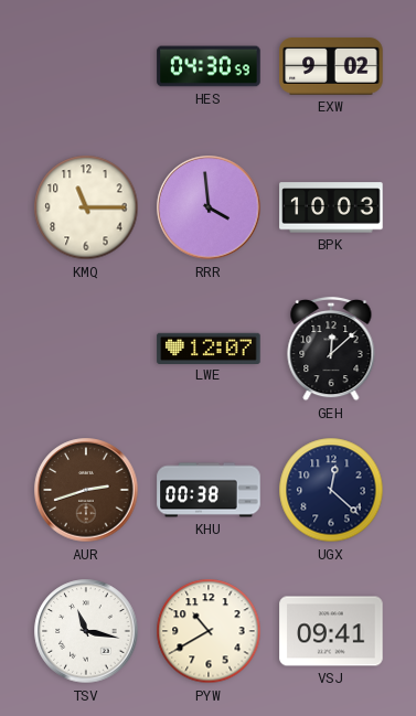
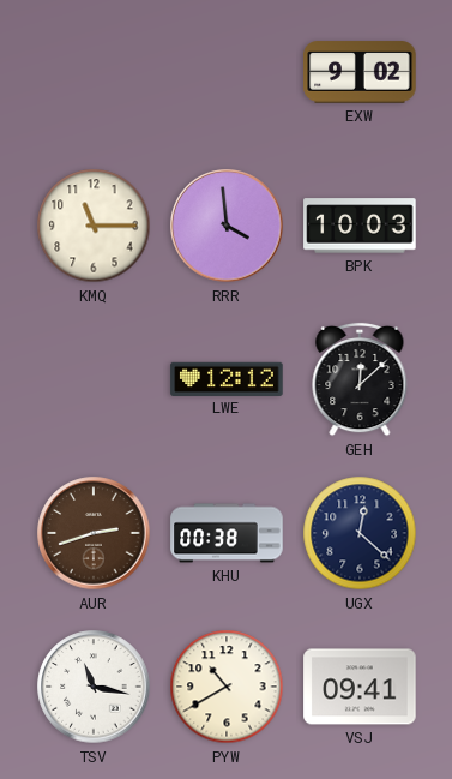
HES: 04:30 -> none
LWE: 12:07 -> 12:12
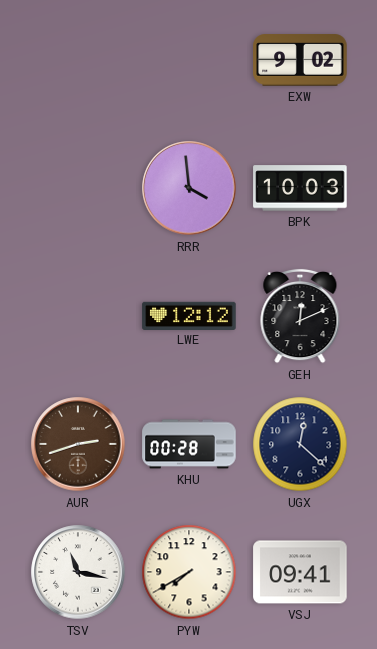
KMQ: 11:15 -> none
GEH: 12:08 -> 12:11
KHU: 00:38 -> 00:28
PYW: 10:40 -> 7:40
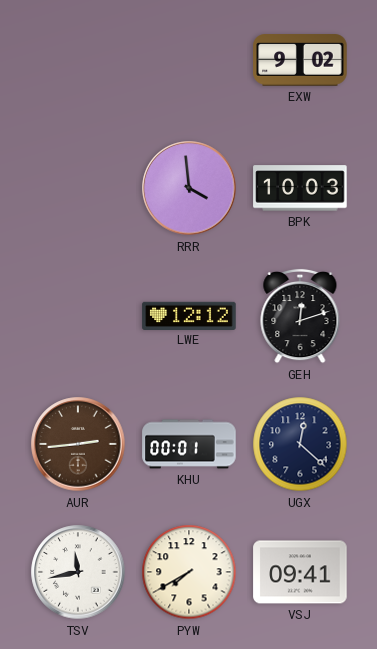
GEH: 12:11 -> 12:12
AUR: 2:42 -> 2:44
KHU: 00:28 -> 00:01
TSV: 11:17 -> 11:43
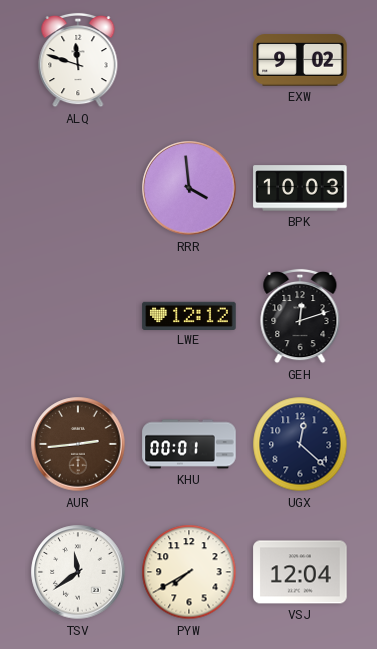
ALQ: none -> 11:48
TSV: 11:43 -> 11:39
VSJ: 09:41 -> 12:04
